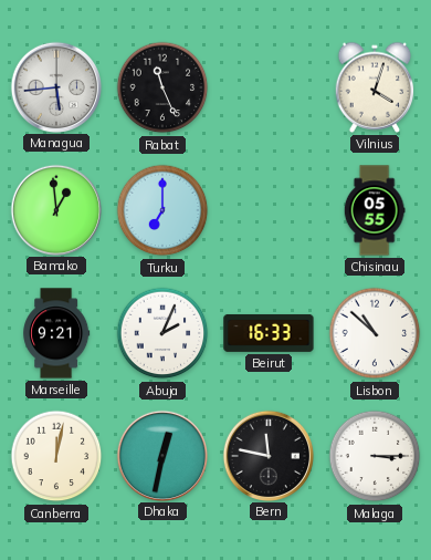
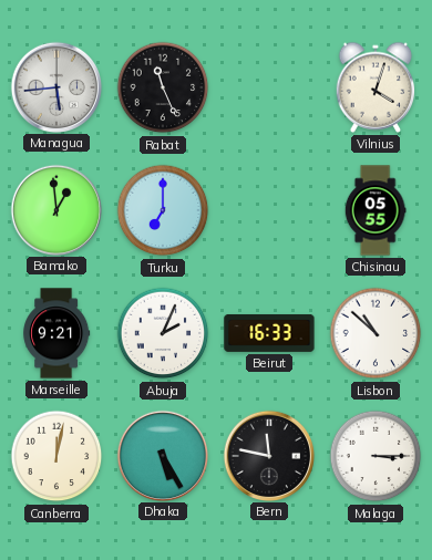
Dhaka: 12:32 -> 5:25
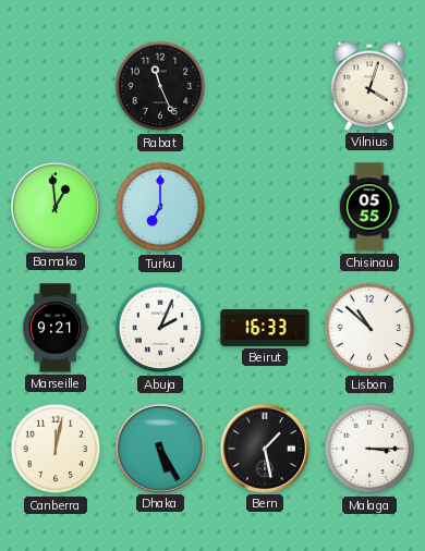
Managua: 5:44 -> none
Bern: 11:47 -> 1:28
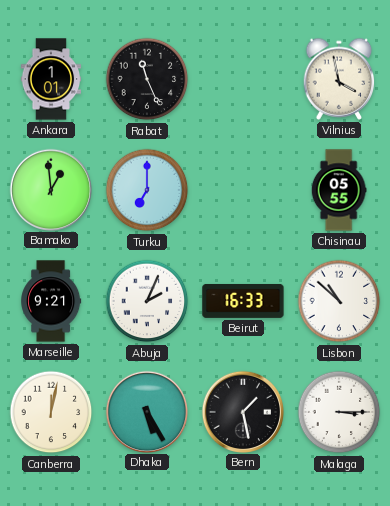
Ankara: none -> 1:01
Vilnius: 4:03 -> 3:58
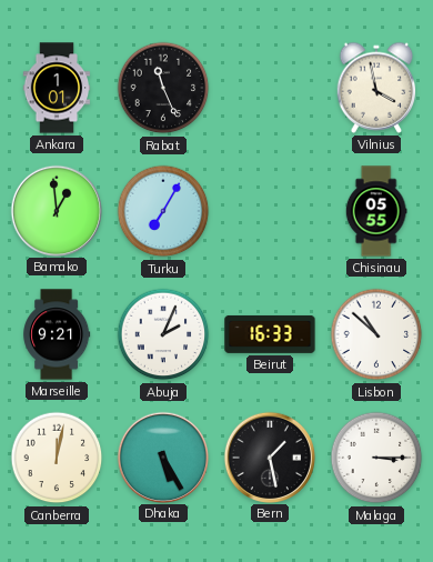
Turku: 7:00 -> 7:05
